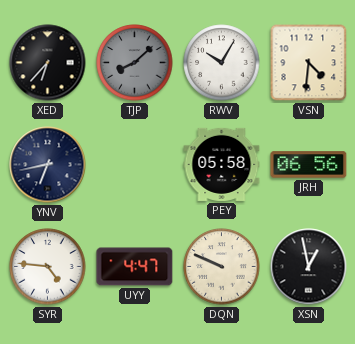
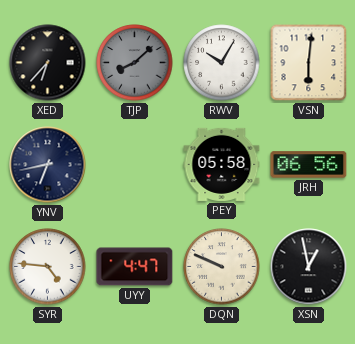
VSN: 4:31 -> 6:01
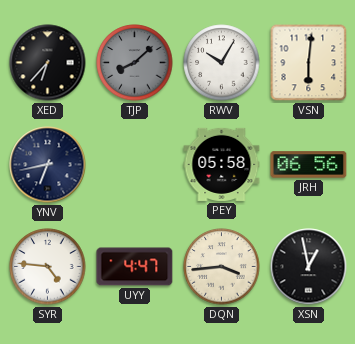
DQN: 9:49 -> 3:44
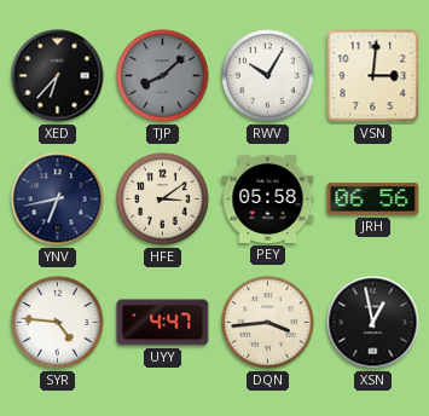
VSN: 6:01 -> 3:01
HFE: none -> 3:09
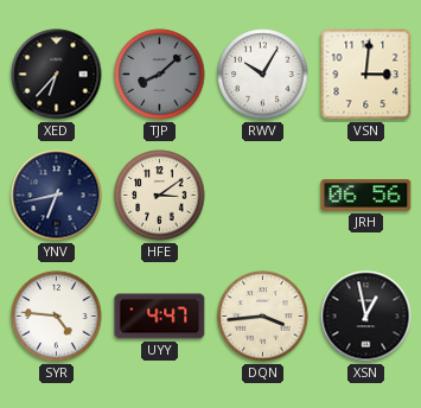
PEY: 05:58 -> none
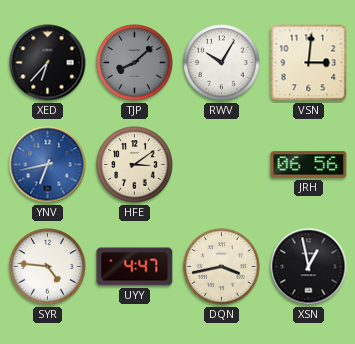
YNV dial: navy -> blue
DQN: 3:44 -> 3:43
